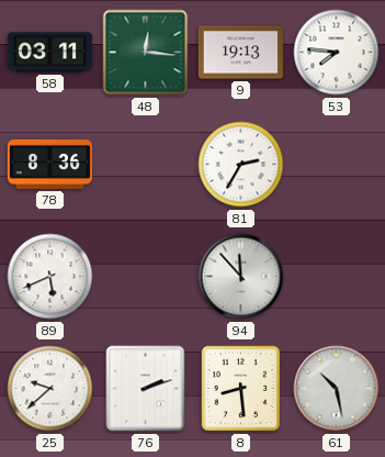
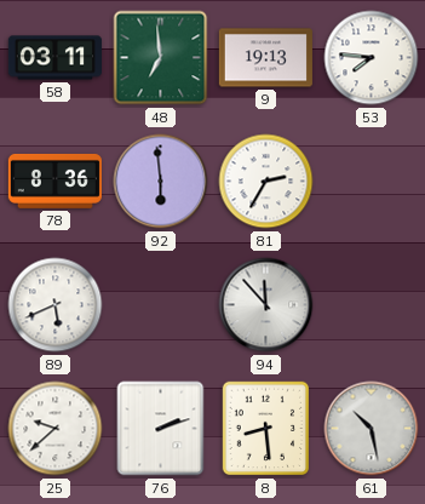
48: 12:16 -> 6:59
92: none -> 5:59
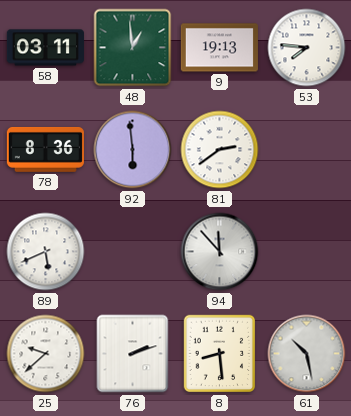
48: 6:59 -> 12:59
81: 2:35 -> 2:39
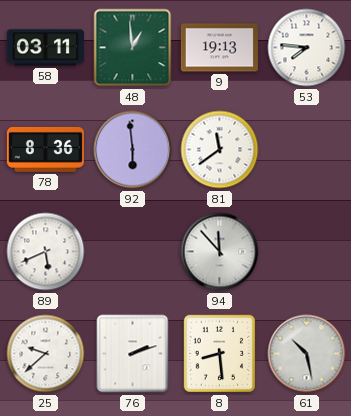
81: 2:39 -> 11:39
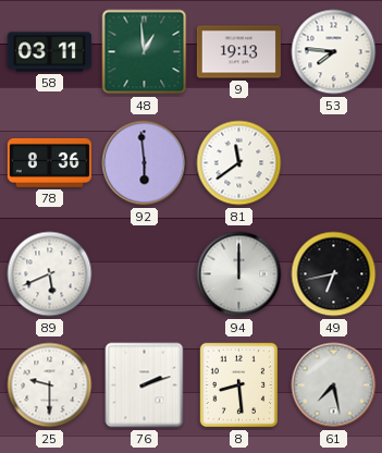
94: 11:53 -> 12:00
49: none -> 6:43
25: 9:38 -> 9:30
61: 10:28 -> 7:28
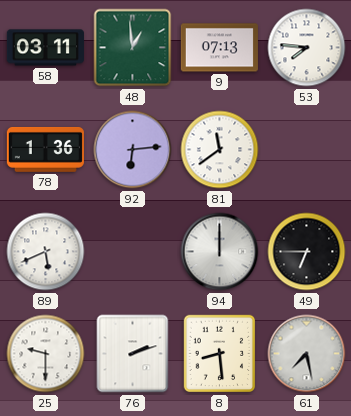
9: 19:13 -> 07:13
78: 8:36 -> 1:36
92: 5:59 -> 6:14
49: 6:43 -> 6:45
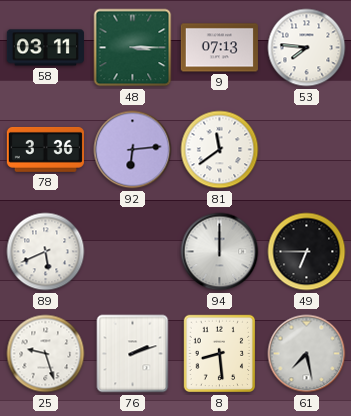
48: 12:59 -> 3:15
78: 1:36 -> 3:36
25: 9:30 -> 9:27
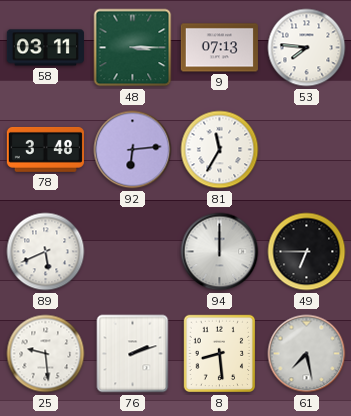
78: 3:36 -> 3:48
81: 11:39 -> 11:35
25: 9:27 -> 9:29
